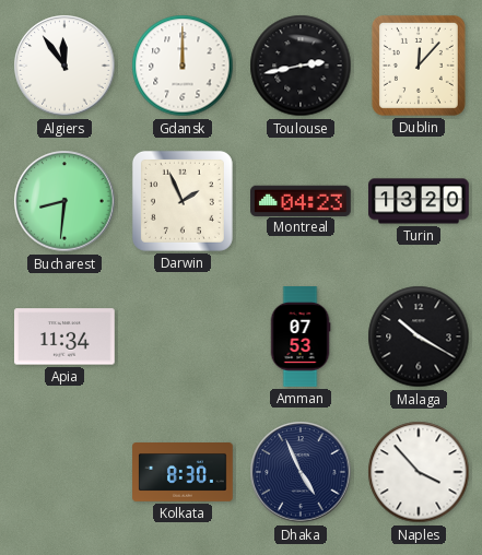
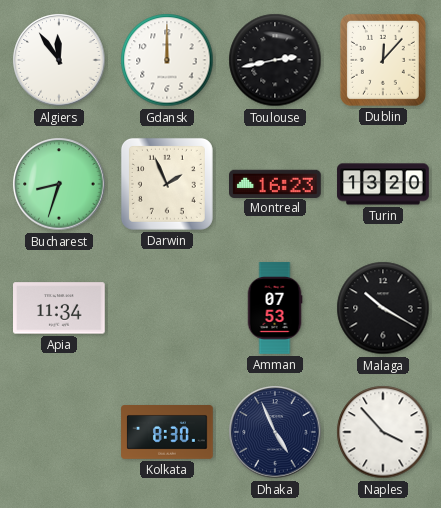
Bucharest: 8:31 -> 8:33
Montreal: 04:23 -> 16:23
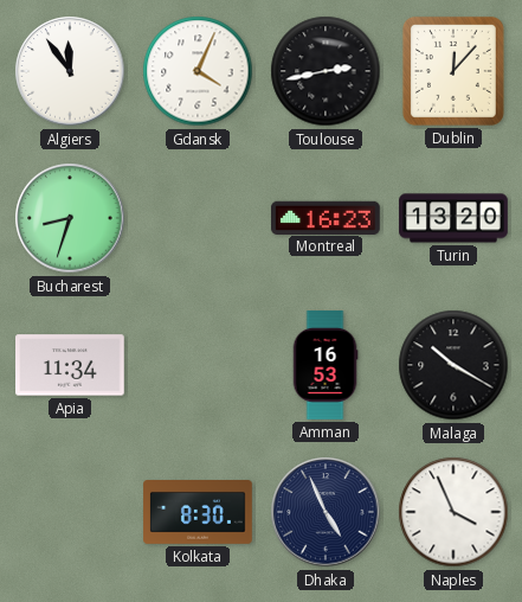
Gdansk: 12:00 -> 4:04
Darwin: 1:56 -> none
Amman: 07:53 -> 16:53
Naples: 3:53 -> 3:56
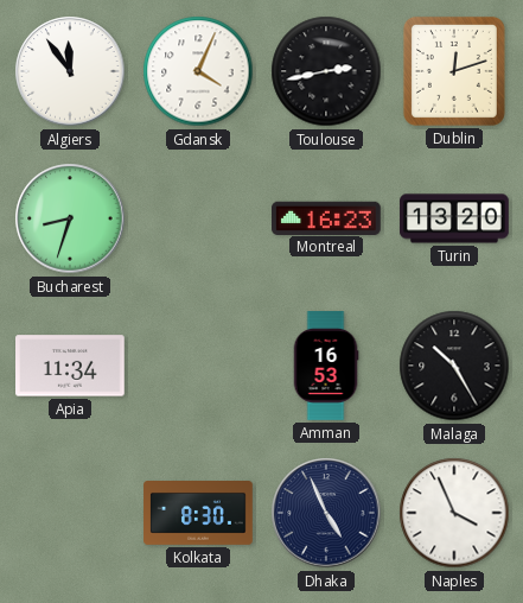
Dublin: 12:07 -> 12:12
Malaga: 10:20 -> 10:25
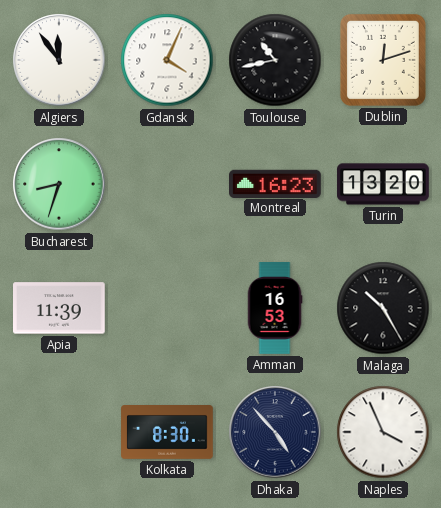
Toulouse: 2:43 -> 10:43
Apia: 11:34 -> 11:39
Dhaka: 4:56 -> 4:53
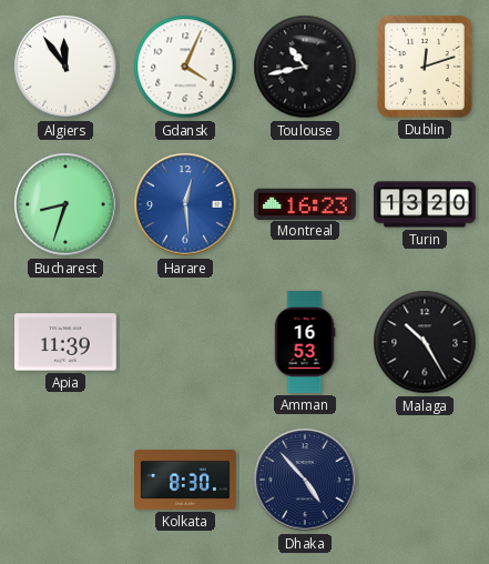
Harare: none -> 12:29
Naples: 3:56 -> none
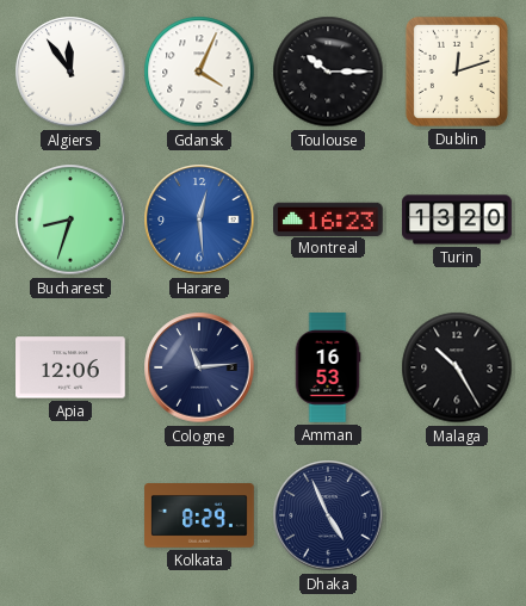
Toulouse: 10:43 -> 10:15
Apia: 11:39 -> 12:06
Cologne: none -> 11:14
Kolkata: 8:30 -> 8:29
Dhaka: 4:53 -> 4:56
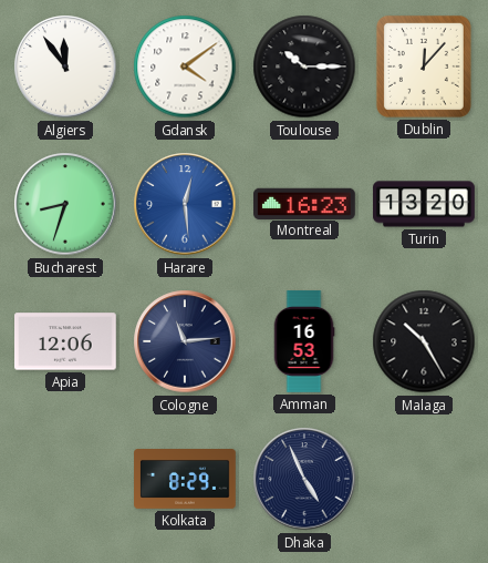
Gdansk: 4:04 -> 4:09
Dublin: 12:12 -> 12:07
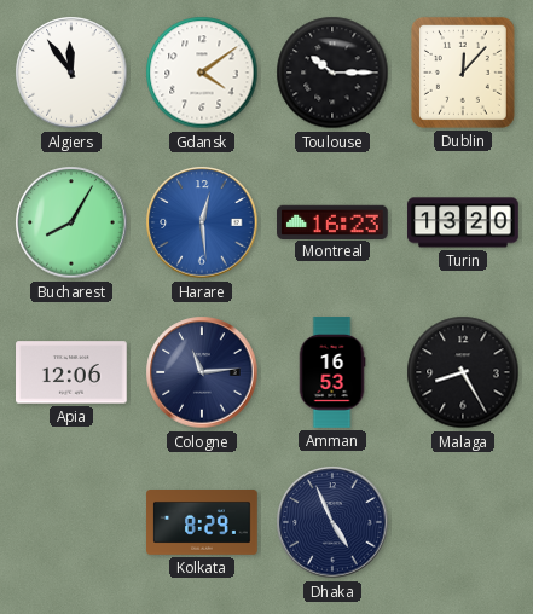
Bucharest: 8:33 -> 8:05
Malaga: 10:25 -> 8:25
